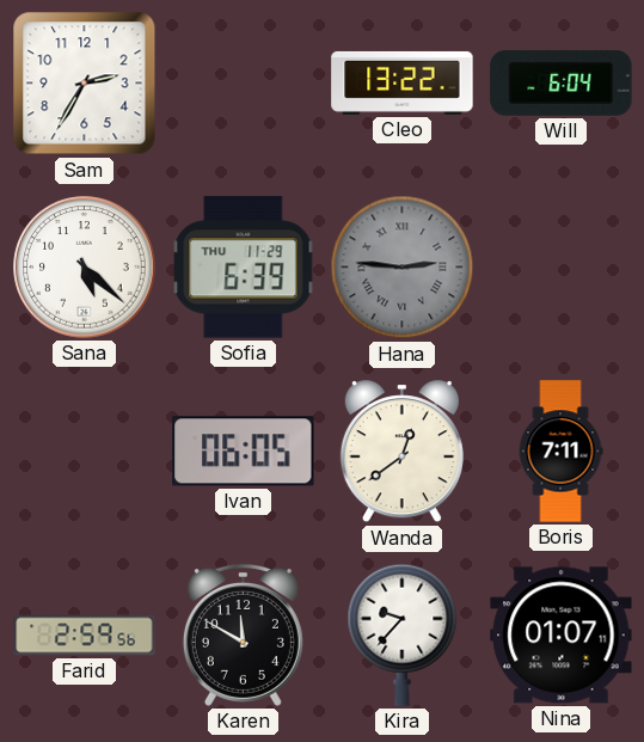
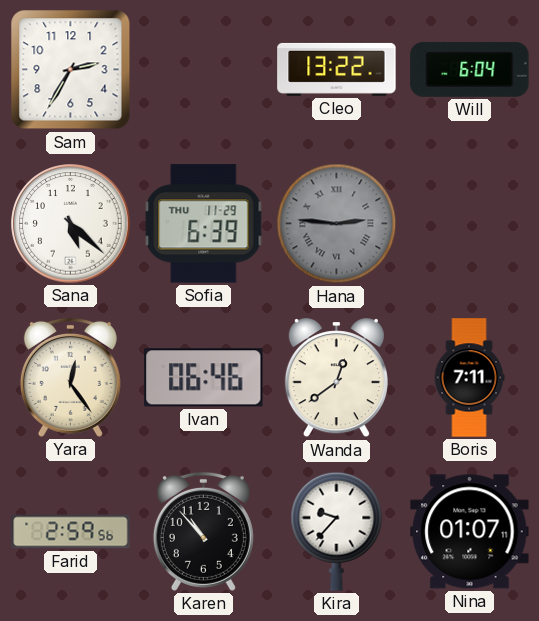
Yara: none -> 12:24
Ivan: 06:05 -> 06:46
Karen: 11:50 -> 10:53
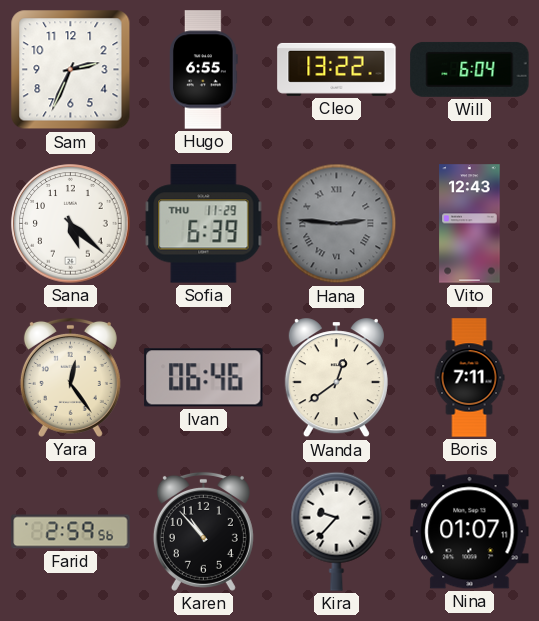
Sam: 2:35 -> 2:34
Hugo: none -> 6:55
Vito: none -> 12:43
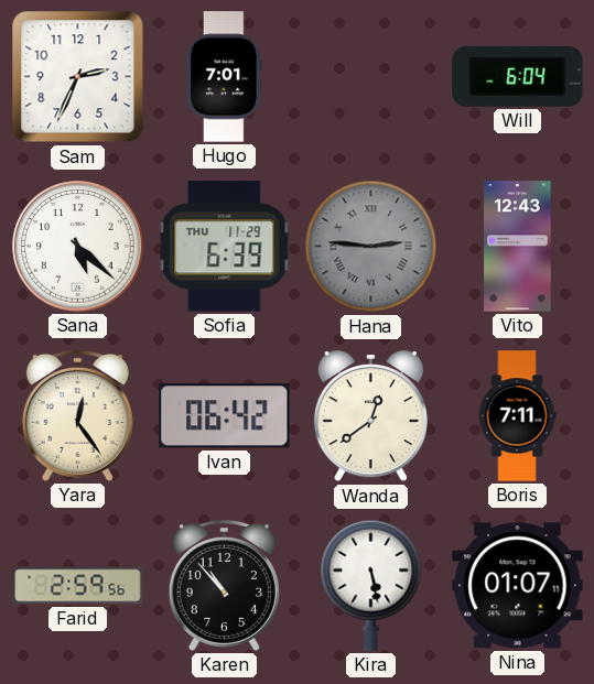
Hugo: 6:55 -> 7:01
Cleo: 13:22 -> none
Ivan: 06:46 -> 06:42
Kira: 9:37 -> 5:28
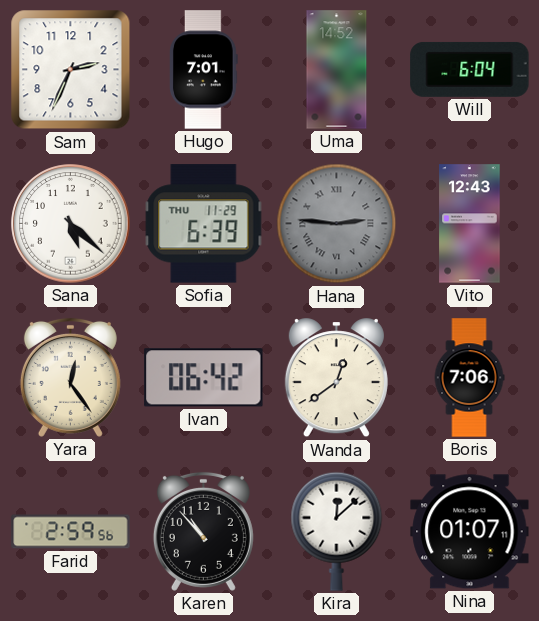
Uma: none -> 14:52
Boris: 7:11 -> 7:06
Kira: 5:28 -> 12:08
